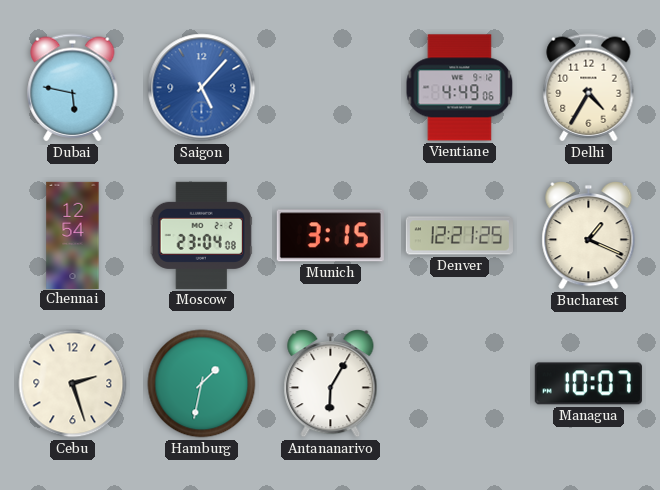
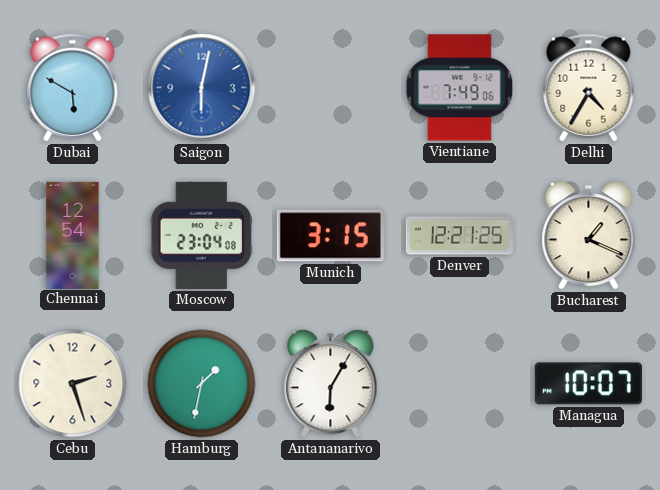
Dubai: 5:47 -> 5:50
Saigon: 5:07 -> 6:02
Vientiane: 4:49 -> 7:49
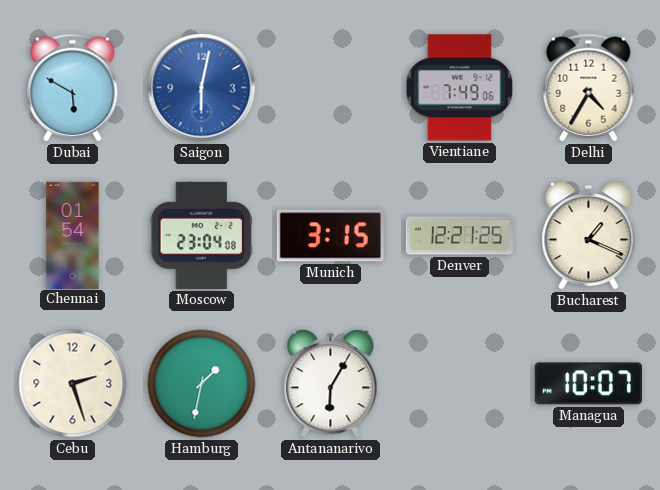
Chennai: 12:54 -> 01:54
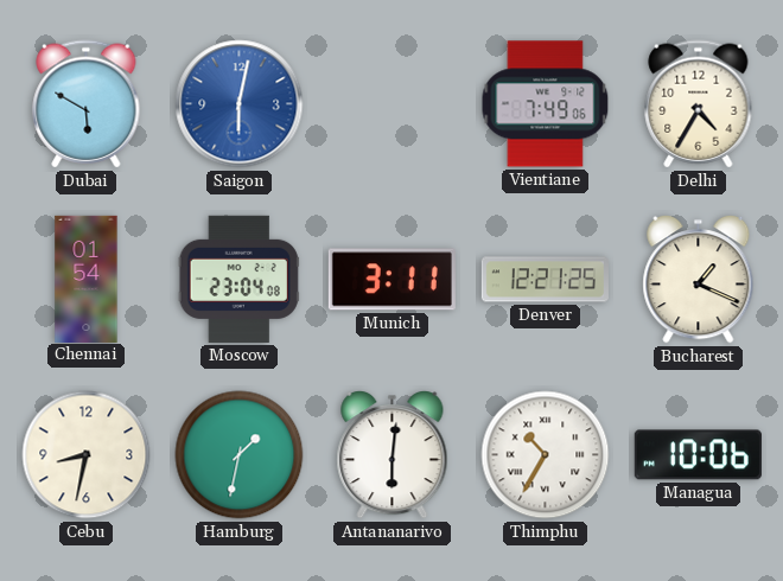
Munich: 3:15 -> 3:11
Cebu: 2:27 -> 8:32
Antananarivo: 6:05 -> 6:01
Thimphu: none -> 10:35
Managua: 10:07 -> 10:06
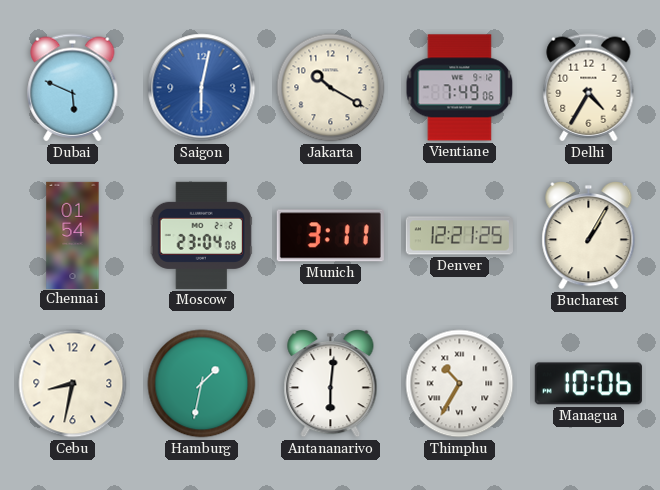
Dubai: 5:50 -> 5:49
Jakarta: none -> 10:20
Bucharest: 1:19 -> 1:05
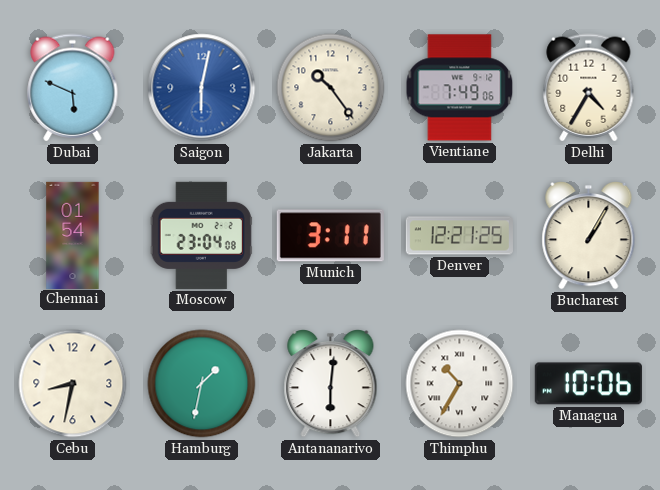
Jakarta: 10:20 -> 10:24
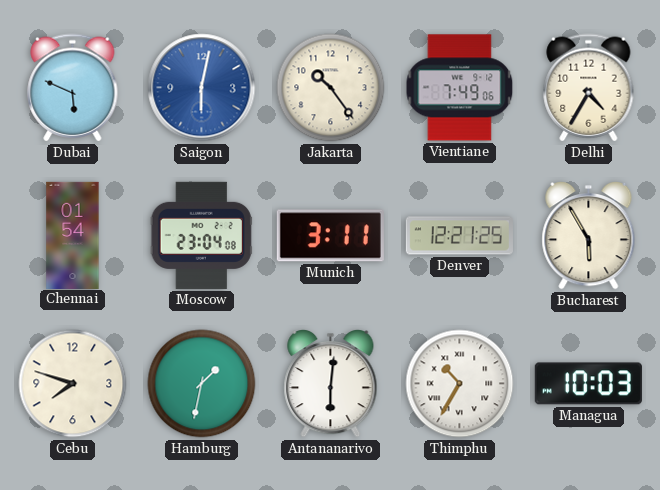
Bucharest: 1:05 -> 5:55
Cebu: 8:32 -> 7:48
Managua: 10:06 -> 10:03
